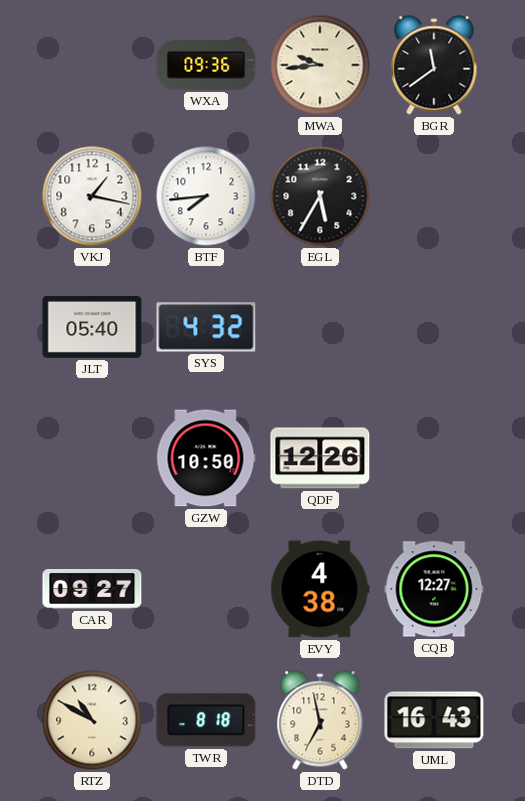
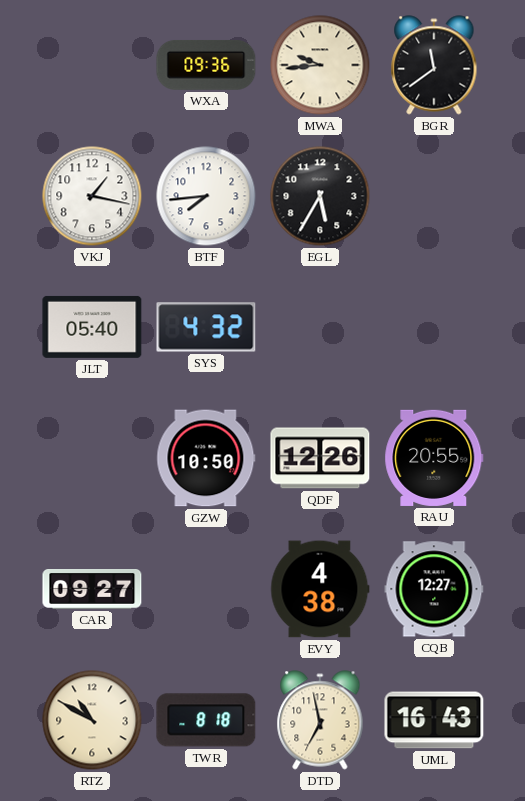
RAU: none -> 20:55
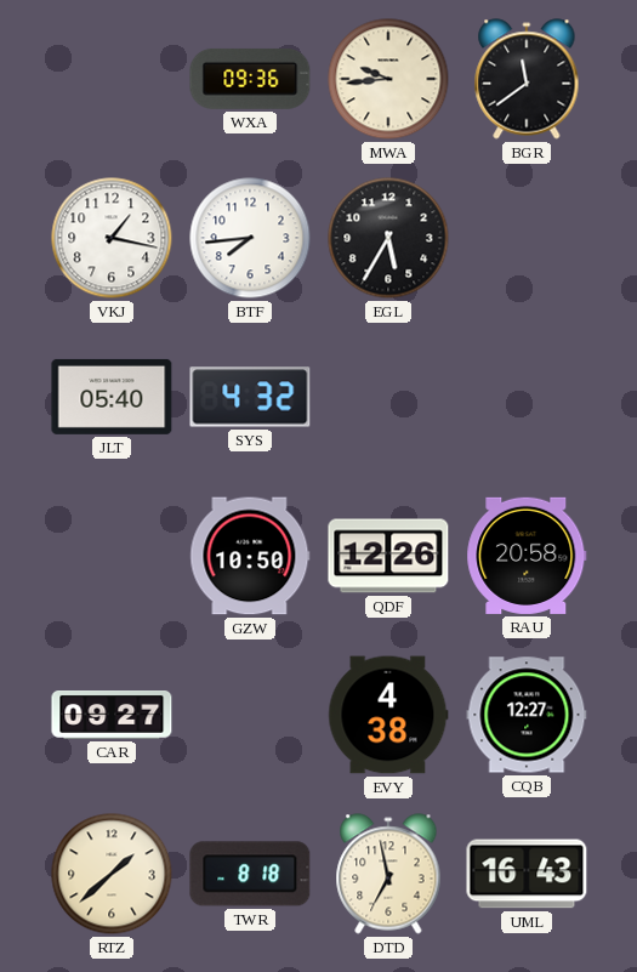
RAU: 20:55 -> 20:58
RTZ: 10:50 -> 1:38
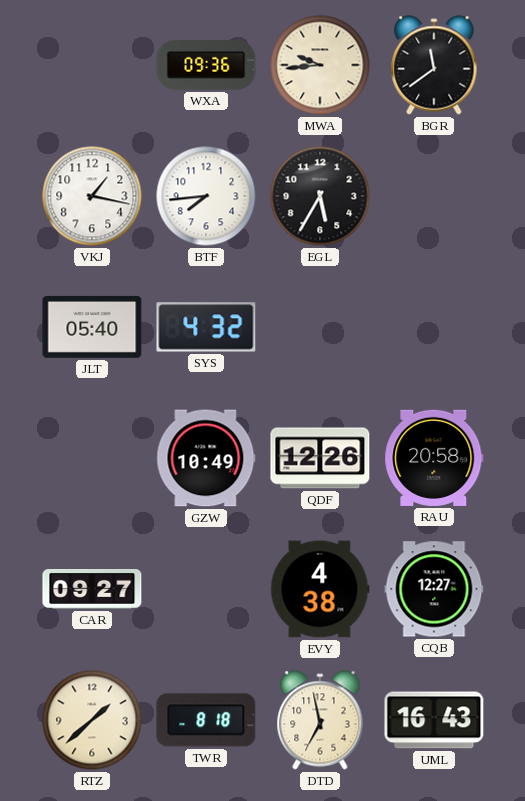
GZW: 10:50 -> 10:49
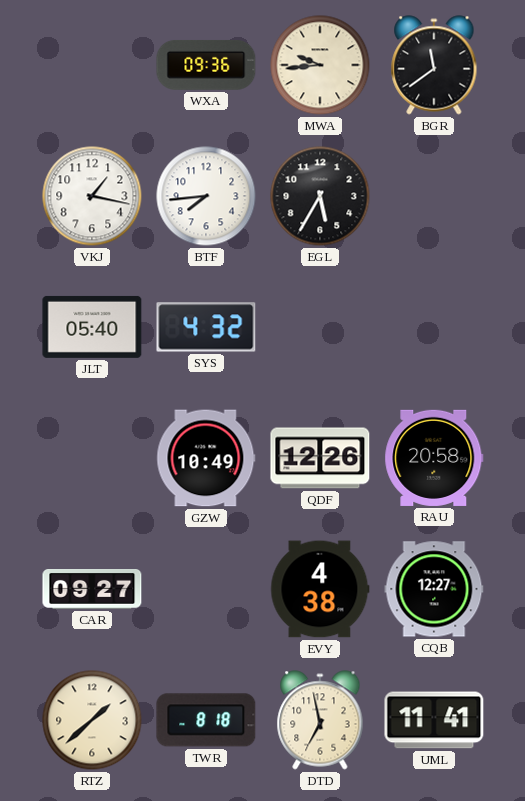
UML: 16:43 -> 11:41
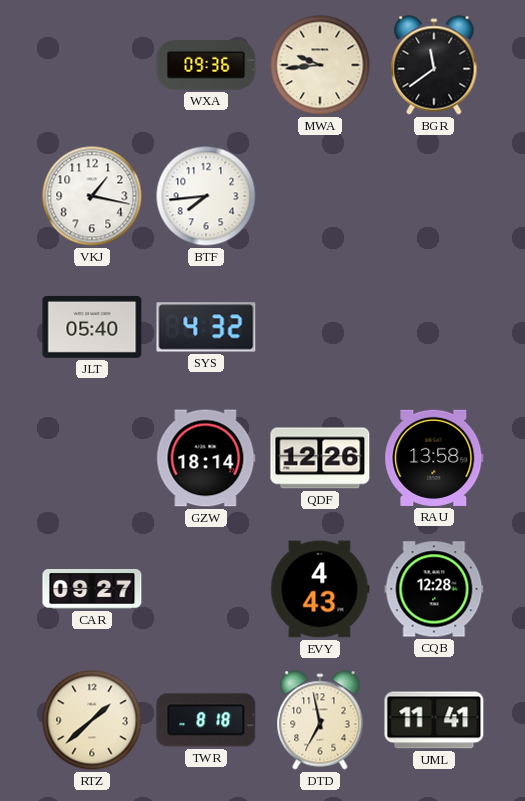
EGL: 5:35 -> none
GZW: 10:49 -> 18:14
RAU: 20:58 -> 13:58
EVY: 4:38 -> 4:43
CQB: 12:27 -> 12:28
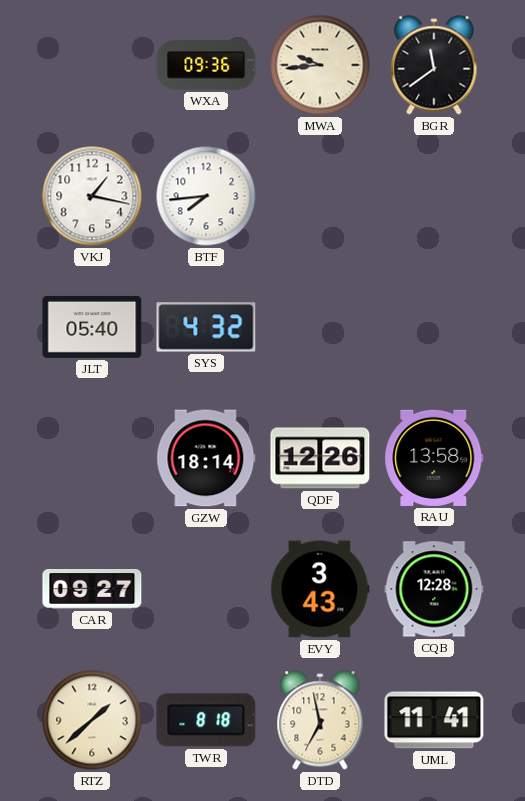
EVY: 4:43 -> 3:43
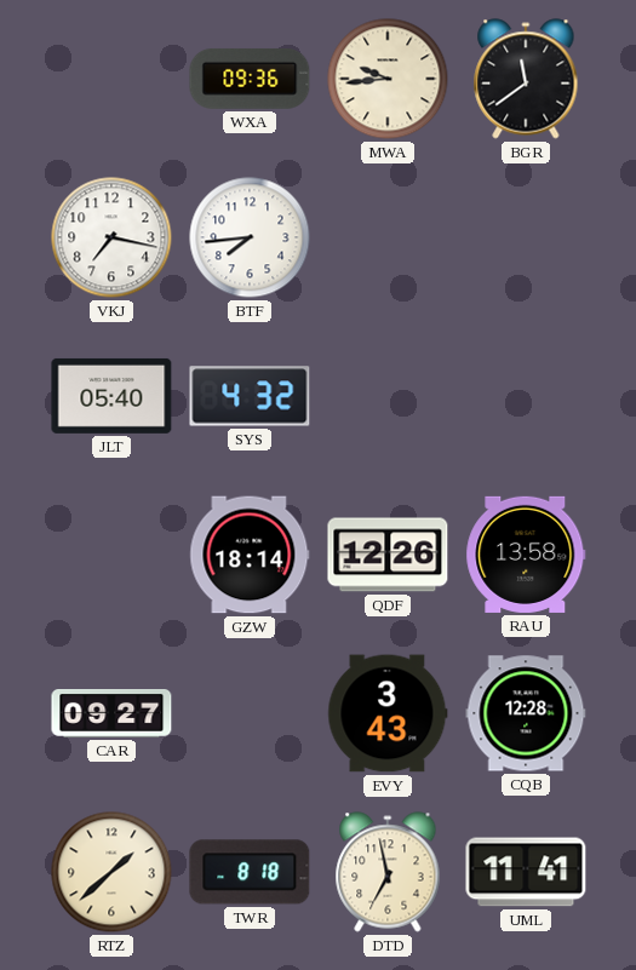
VKJ: 1:17 -> 7:17
